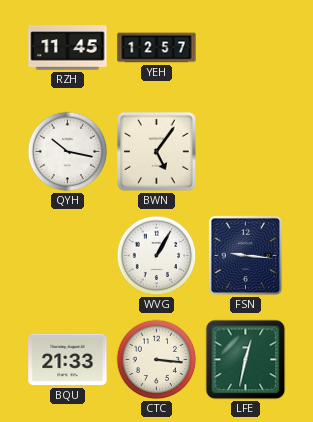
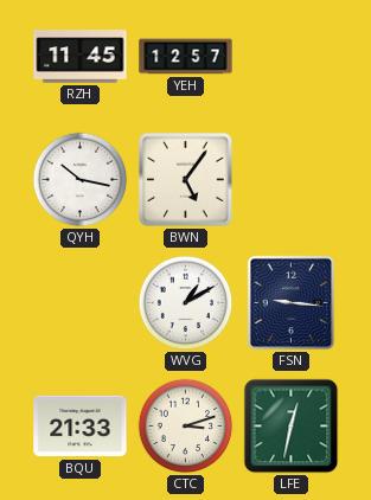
WVG: 1:05 -> 1:10
CTC: 3:16 -> 3:12
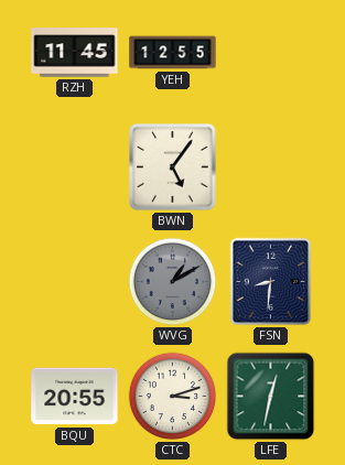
YEH: 12:57 -> 12:55
QYH: 10:17 -> none
WVG dial: white -> grey
FSN: 9:16 -> 8:31
BQU: 21:33 -> 20:55
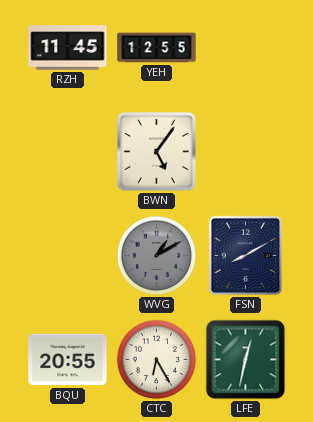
FSN: 8:31 -> 8:10
CTC: 3:12 -> 6:25
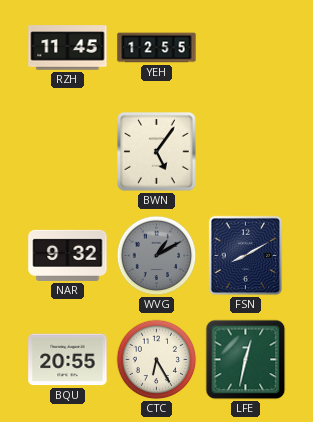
NAR: none -> 9:32
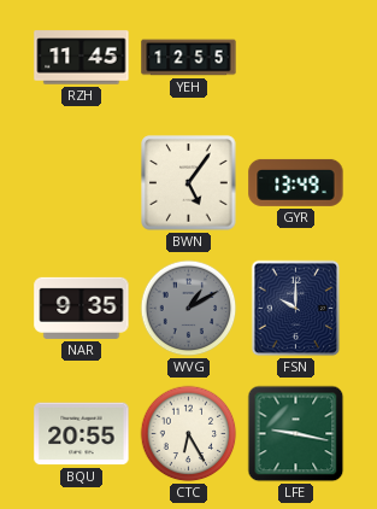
GYR: none -> 13:49
NAR: 9:32 -> 9:35
FSN: 8:10 -> 10:00
LFE: 12:32 -> 9:17
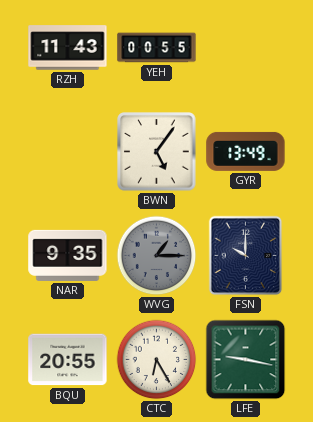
RZH: 11:45 -> 11:43
YEH: 12:55 -> 00:55
WVG: 1:10 -> 1:15
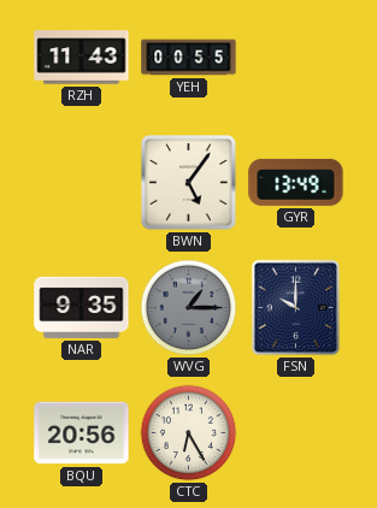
BQU: 20:55 -> 20:56
LFE: 9:17 -> none
